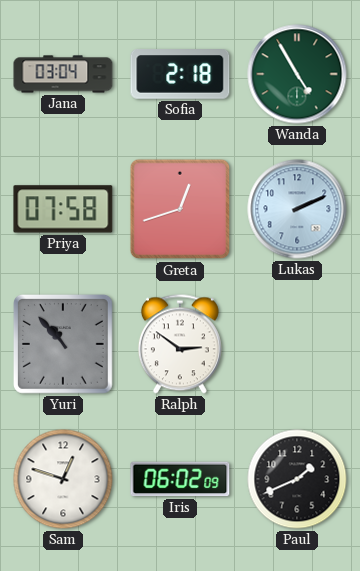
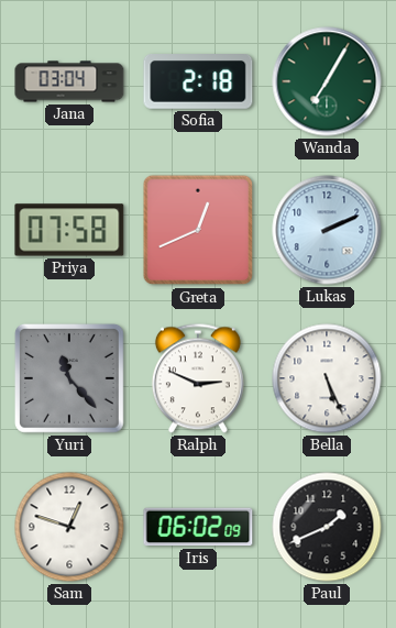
Wanda: 4:55 -> 7:05
Greta: 12:42 -> 12:41
Yuri: 10:53 -> 11:23
Ralph: 2:51 -> 2:49
Bella: none -> 5:26
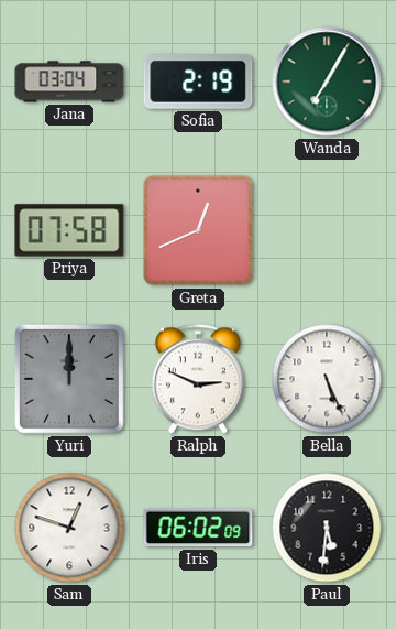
Sofia: 2:18 -> 2:19
Lukas: 2:11 -> none
Yuri: 11:23 -> 12:00
Paul: 1:41 -> 5:31
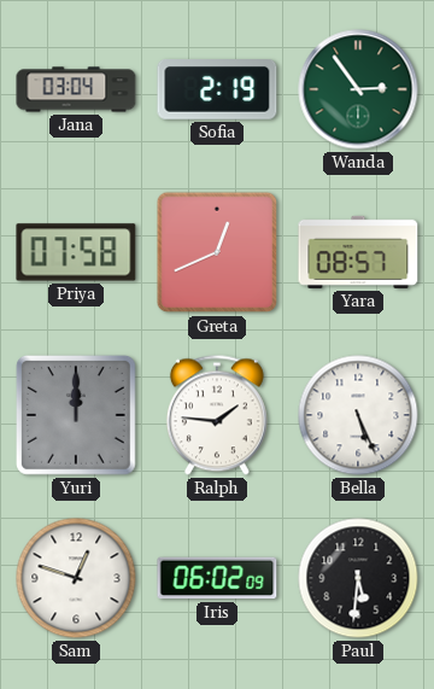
Wanda: 7:05 -> 2:54
Yara: none -> 08:57
Ralph: 2:49 -> 1:46
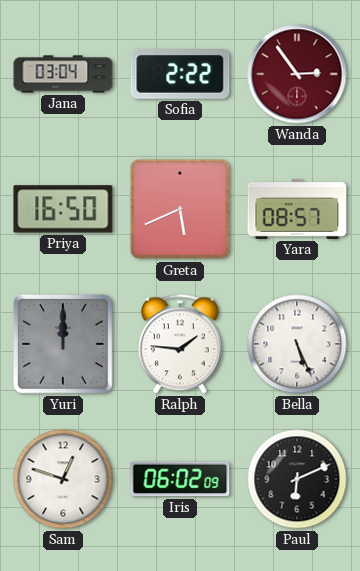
Sofia: 2:19 -> 2:22
Wanda dial: green -> burgundy
Priya: 07:58 -> 16:50
Greta: 12:41 -> 5:41
Paul: 5:31 -> 6:11
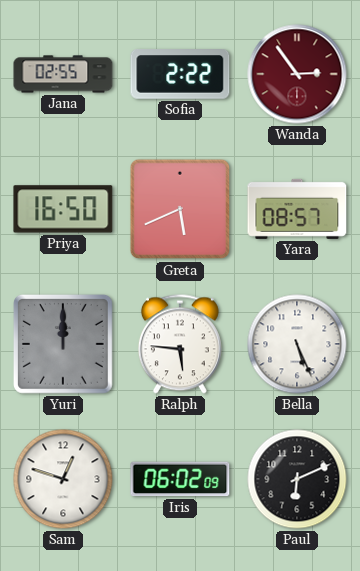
Jana: 03:04 -> 02:55
Ralph: 1:46 -> 5:46
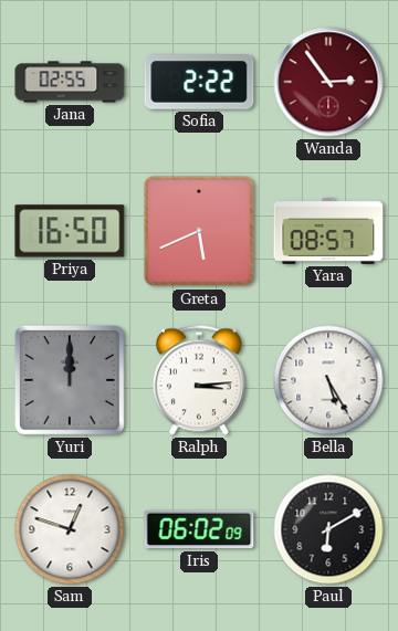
Ralph: 5:46 -> 3:14
Bella: 5:26 -> 5:25
Paul: 6:11 -> 6:10
